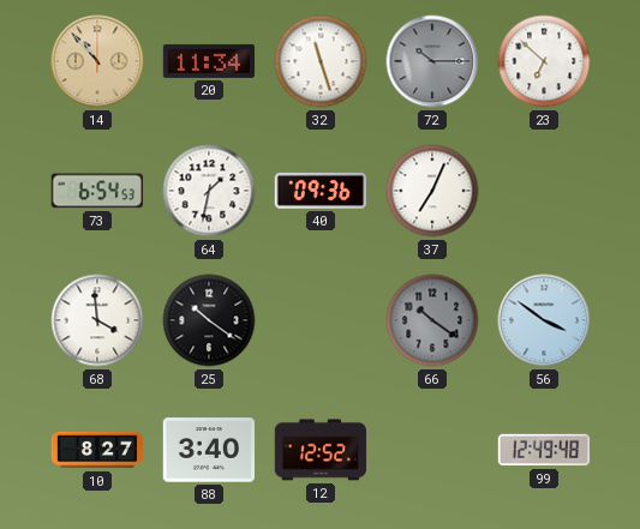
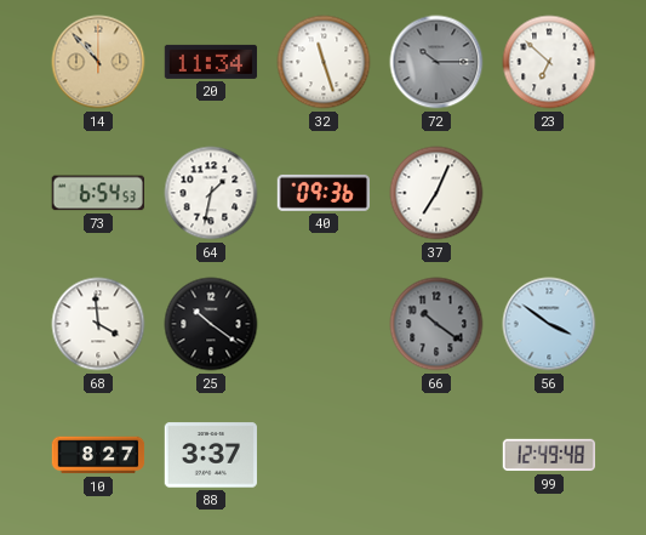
88: 3:40 -> 3:37
12: 12:52 -> none
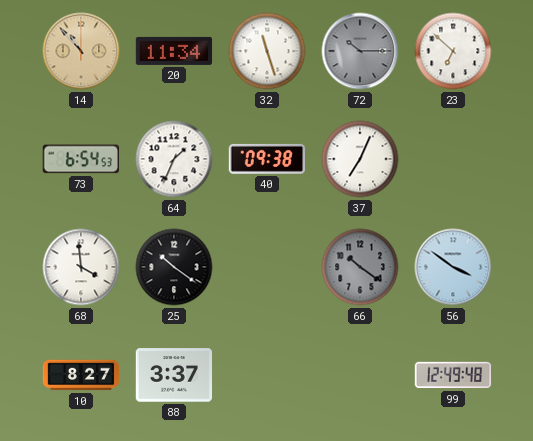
64: 1:32 -> 1:34
40: 09:36 -> 09:38
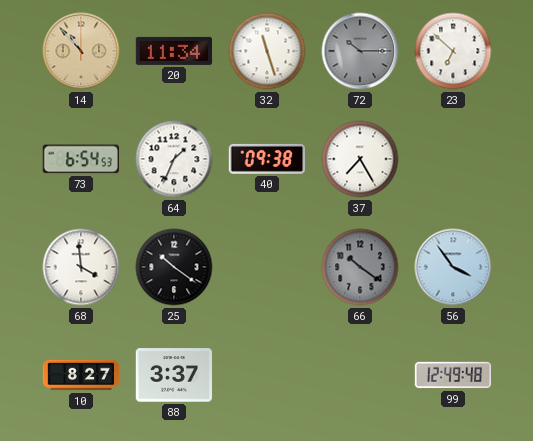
37: 7:04 -> 7:25
56: 3:51 -> 3:54
